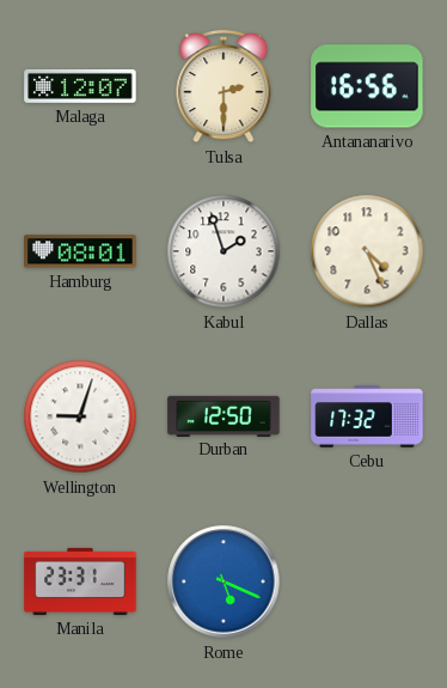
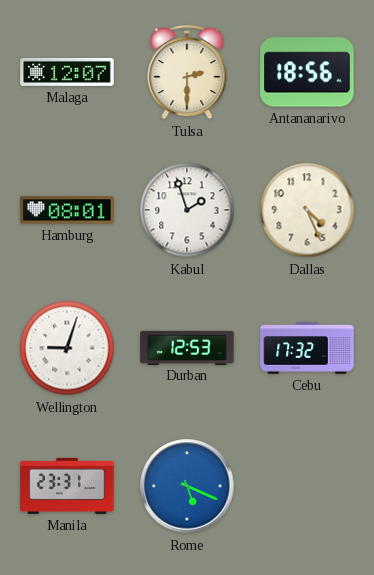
Antananarivo: 16:56 -> 18:56
Durban: 12:50 -> 12:53
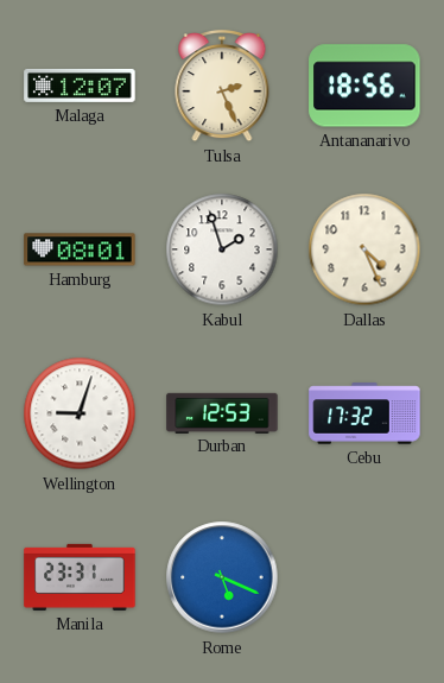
Tulsa: 2:30 -> 2:26
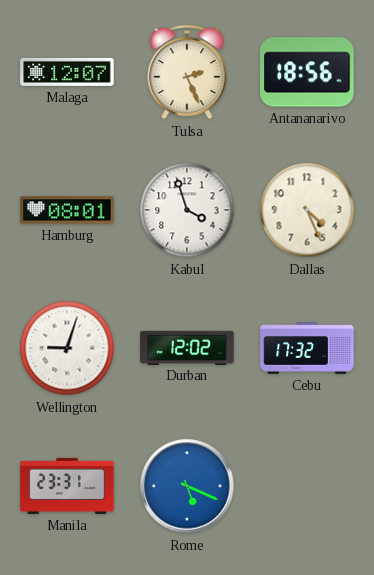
Kabul: 1:57 -> 3:57
Durban: 12:53 -> 12:02
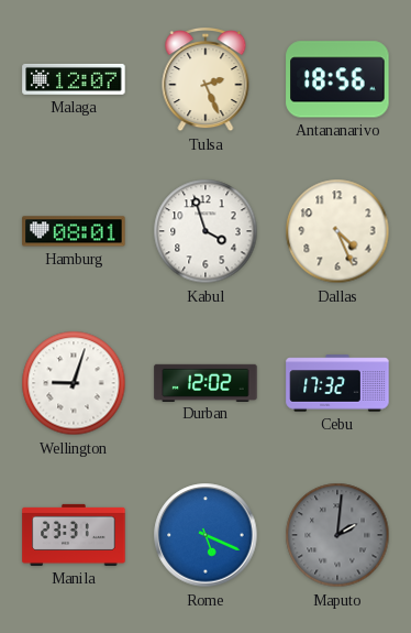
Maputo: none -> 2:01
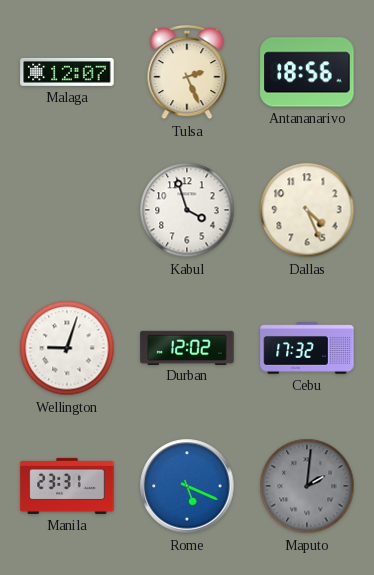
Hamburg: 08:01 -> none
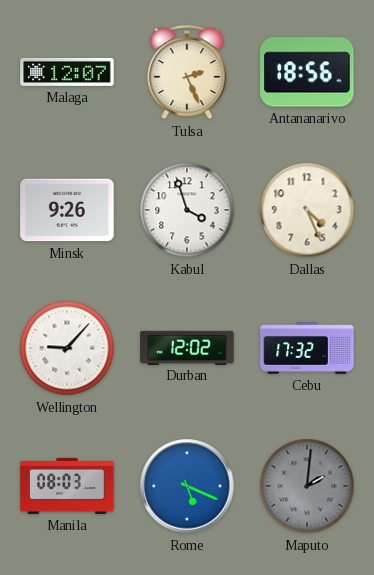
Minsk: none -> 9:26
Wellington: 9:03 -> 9:07
Manila: 23:31 -> 08:03
